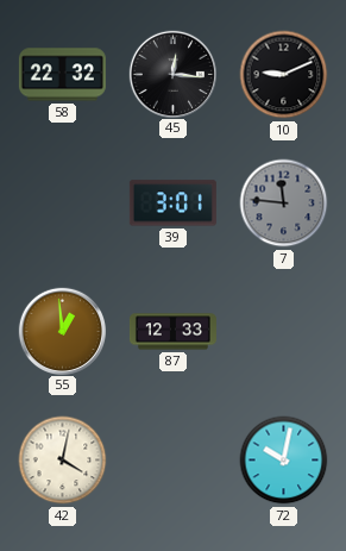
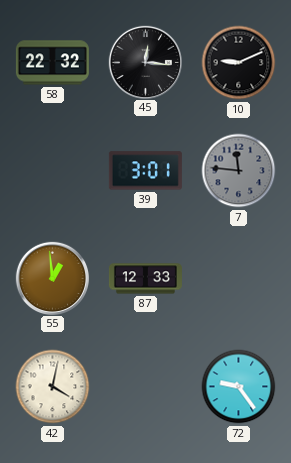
72: 10:02 -> 9:24
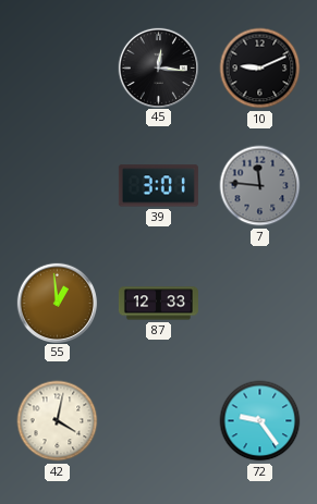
58: 22:32 -> none
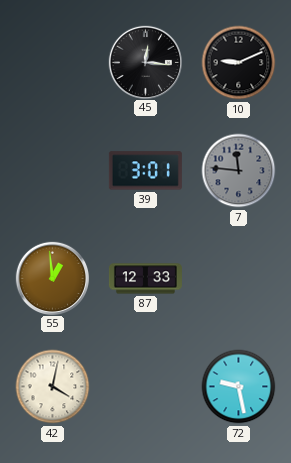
72: 9:24 -> 9:28
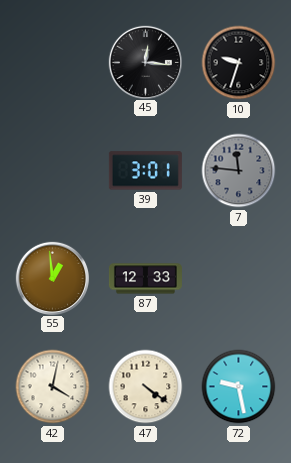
10: 9:11 -> 9:33
47: none -> 4:21
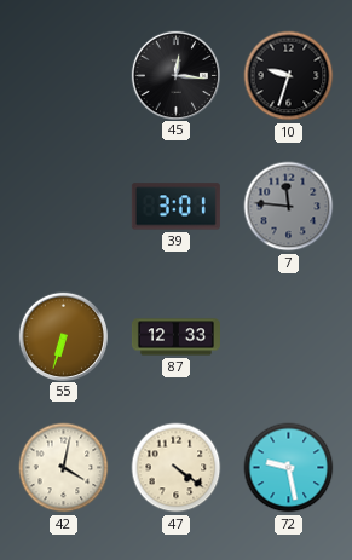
55: 12:59 -> 6:33
